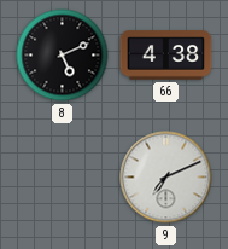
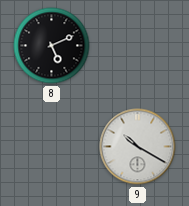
66: 4:38 -> none
9: 7:11 -> 10:20
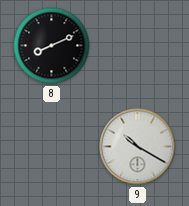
8: 5:11 -> 8:11
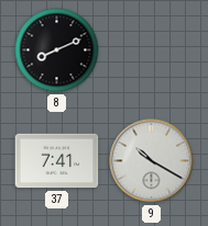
37: none -> 7:41
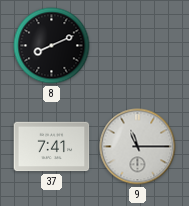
9: 10:20 -> 11:15
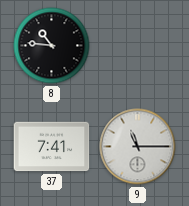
8: 8:11 -> 10:46
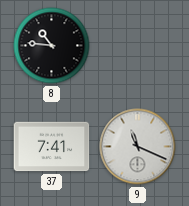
9: 11:15 -> 11:19
